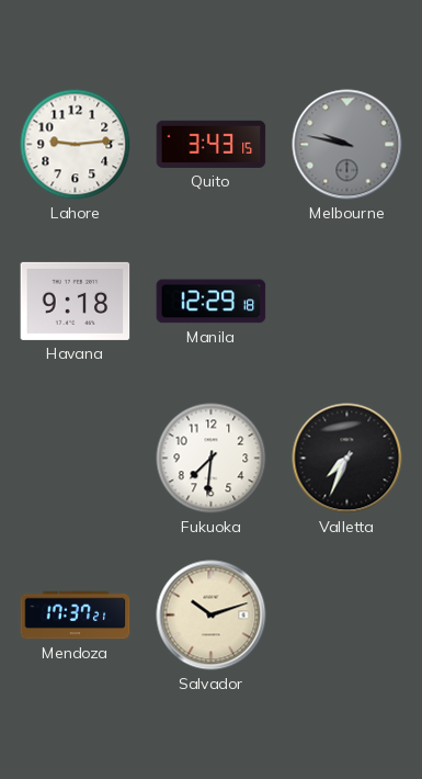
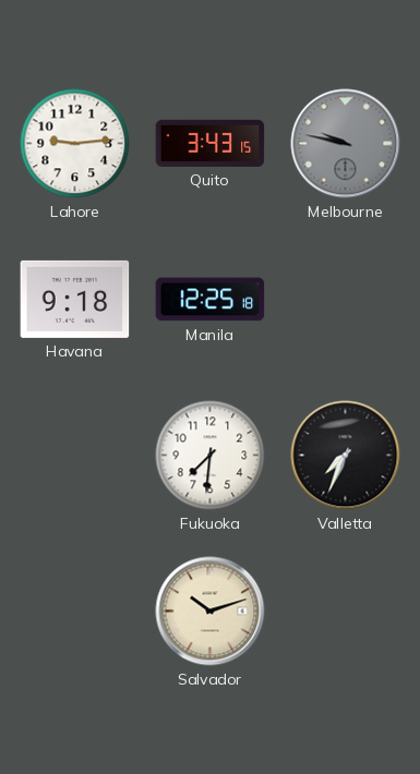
Manila: 12:29 -> 12:25
Mendoza: 17:37 -> none
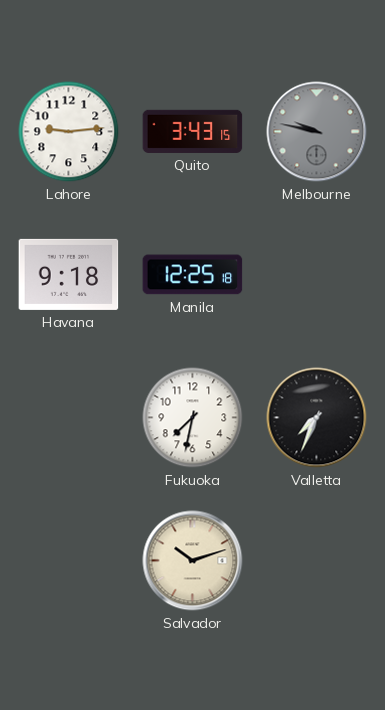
Fukuoka: 7:31 -> 7:32
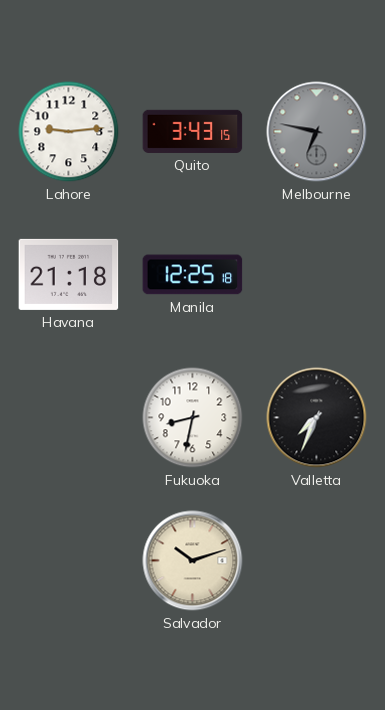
Melbourne: 9:47 -> 6:47
Havana: 9:18 -> 21:18
Fukuoka: 7:32 -> 8:32
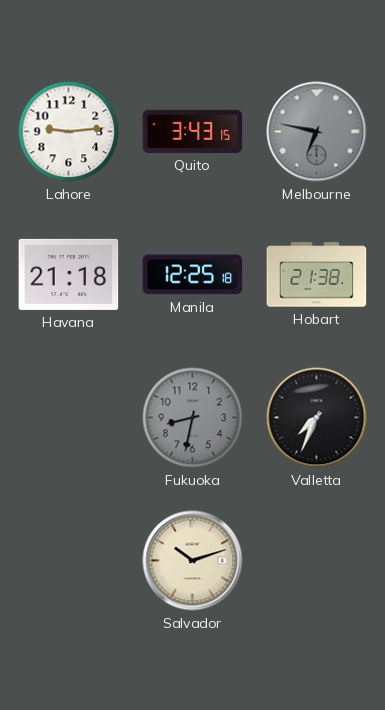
Hobart: none -> 21:38
Fukuoka dial: white -> grey
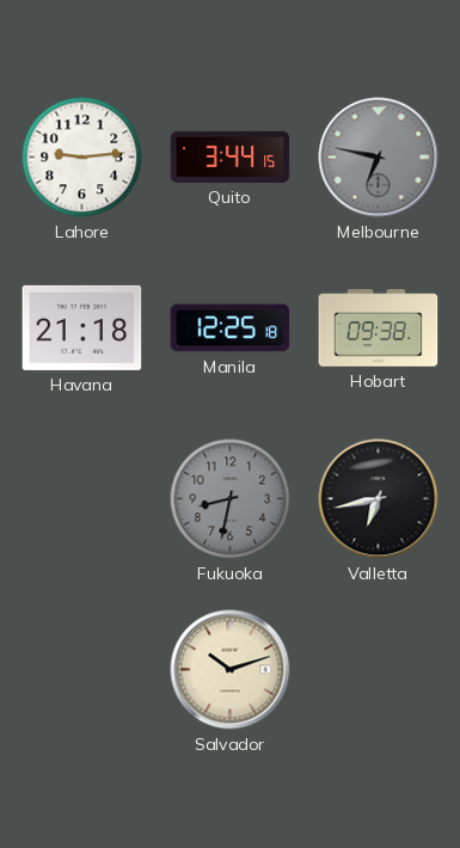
Quito: 3:43 -> 3:44
Hobart: 21:38 -> 09:38
Valletta: 7:34 -> 6:43
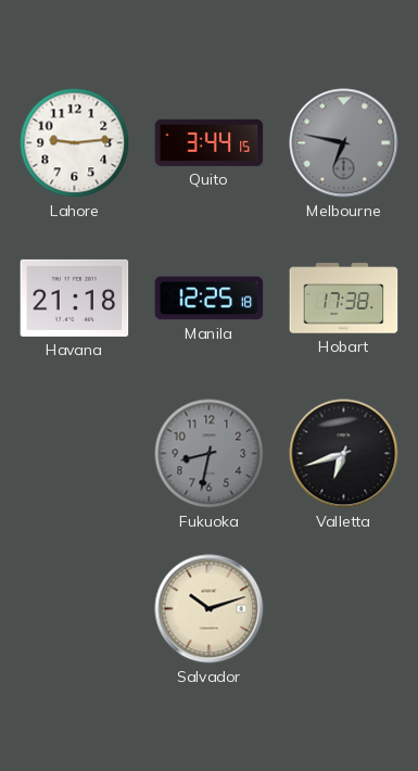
Hobart: 09:38 -> 17:38
Valletta: 6:43 -> 6:42
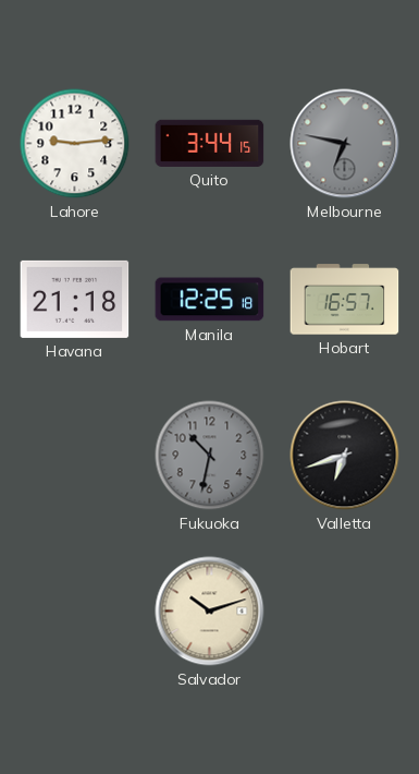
Hobart: 17:38 -> 16:57
Fukuoka: 8:32 -> 10:32
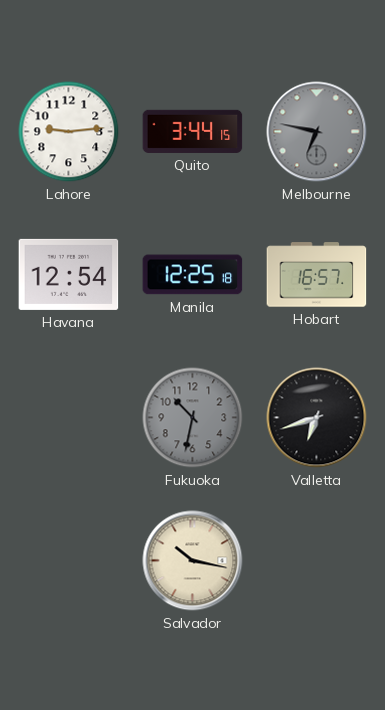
Havana: 21:18 -> 12:54
Salvador: 10:12 -> 10:17
